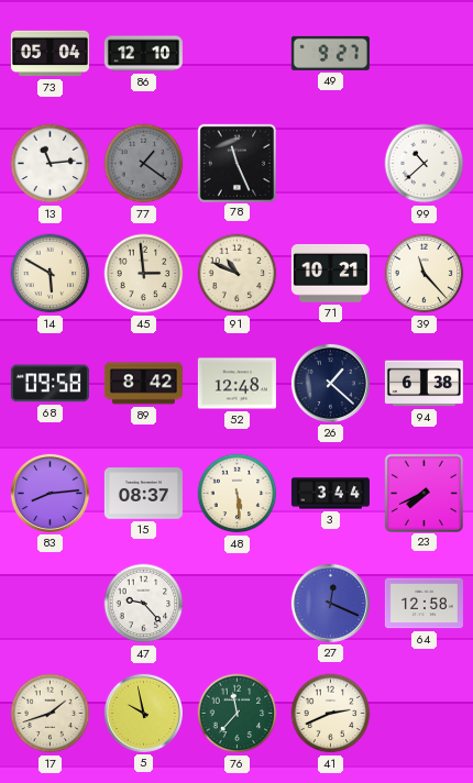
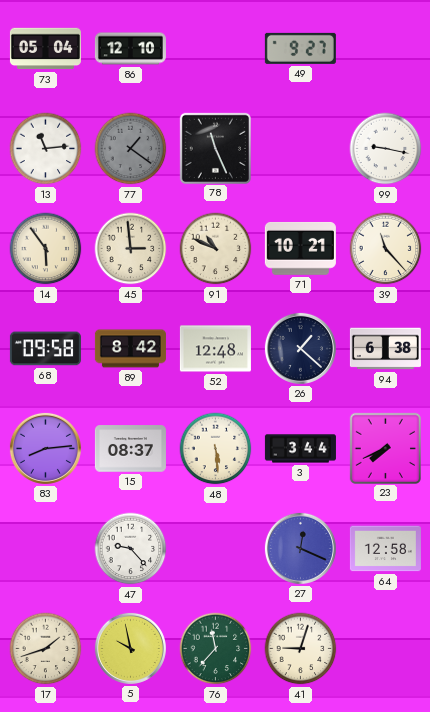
99: 10:38 -> 9:17
14: 5:50 -> 5:54
41: 2:41 -> 9:03
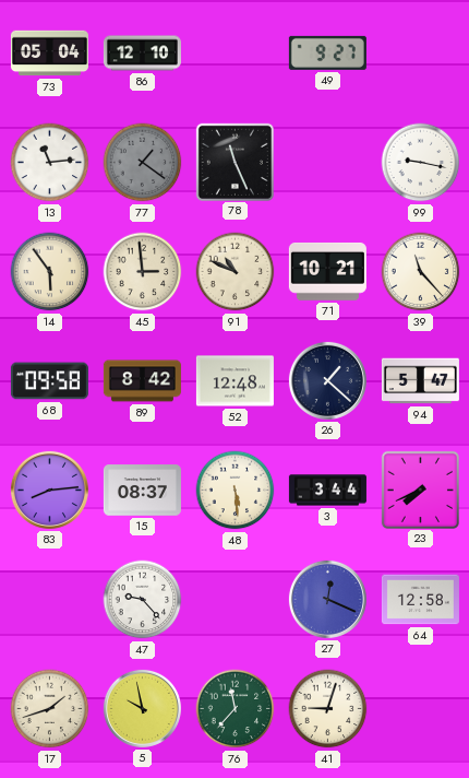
94: 6:38 -> 5:47
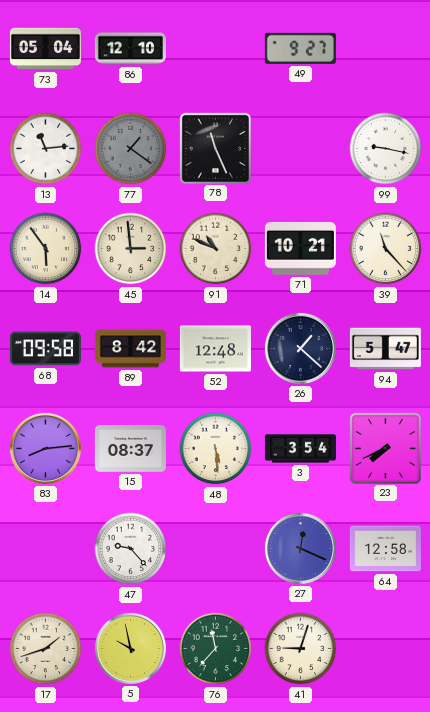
3: 3:44 -> 3:54
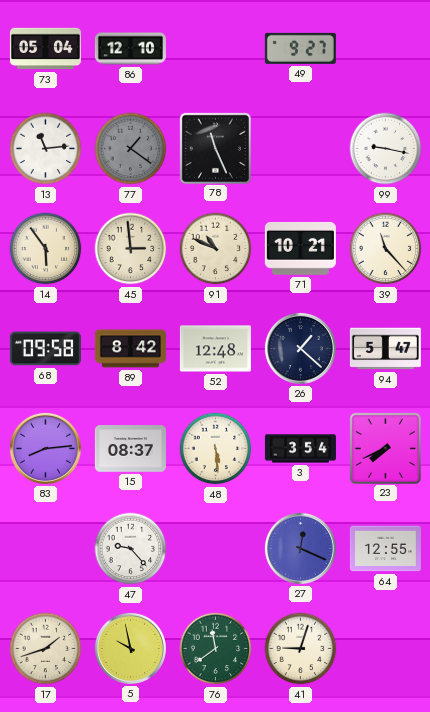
64: 12:58 -> 12:55
76: 11:37 -> 11:39
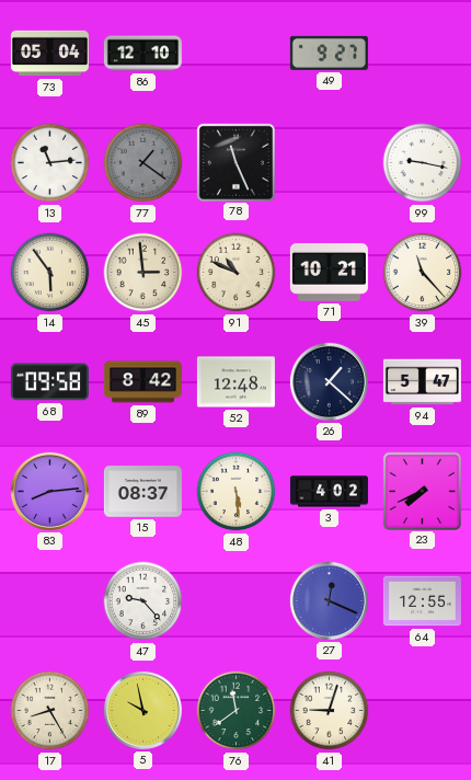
3: 3:54 -> 4:02
17: 1:42 -> 8:25
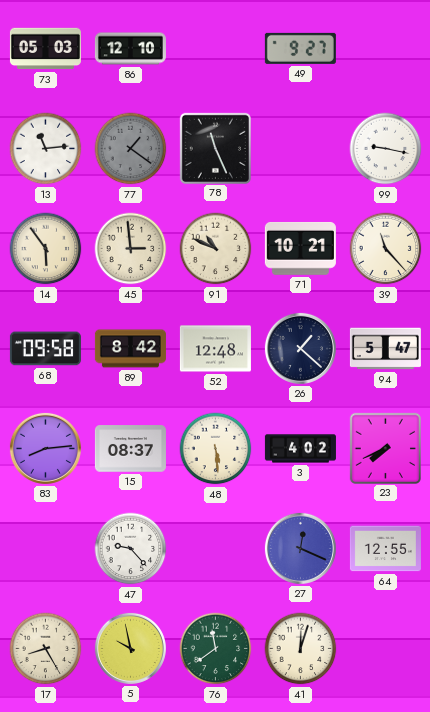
73: 05:04 -> 05:03
41: 9:03 -> 12:03
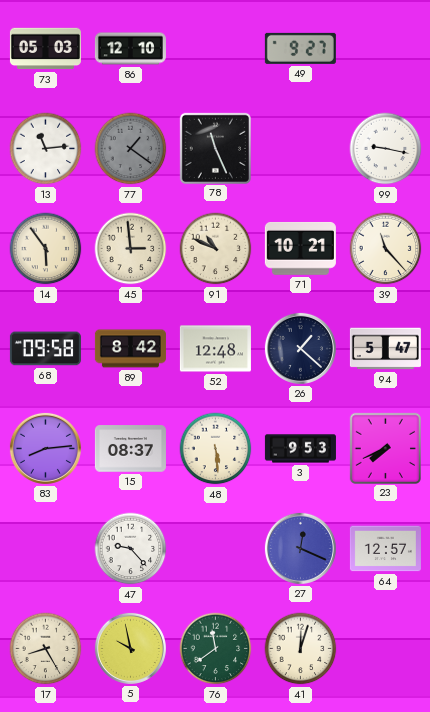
3: 4:02 -> 9:53
64: 12:55 -> 12:57
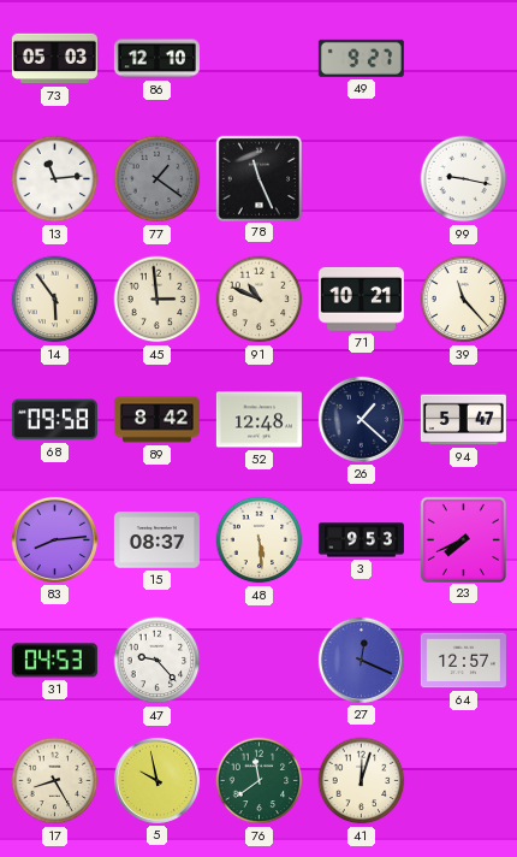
31: none -> 04:53
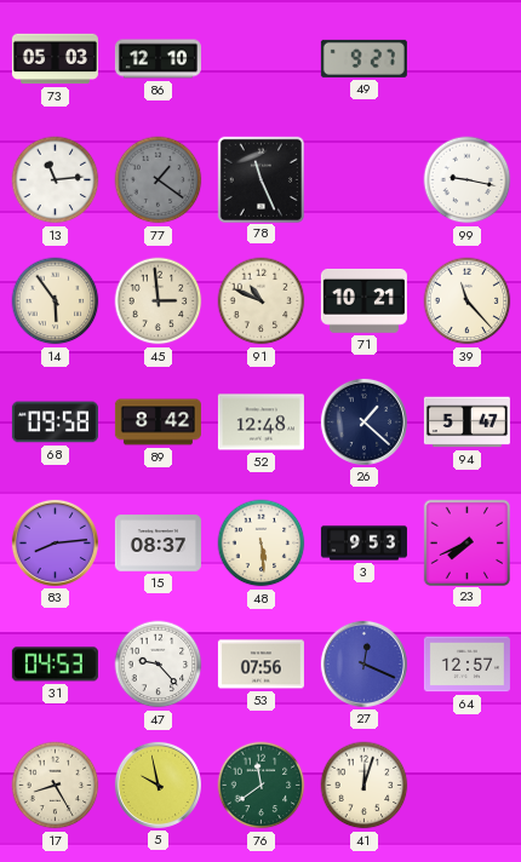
53: none -> 07:56
